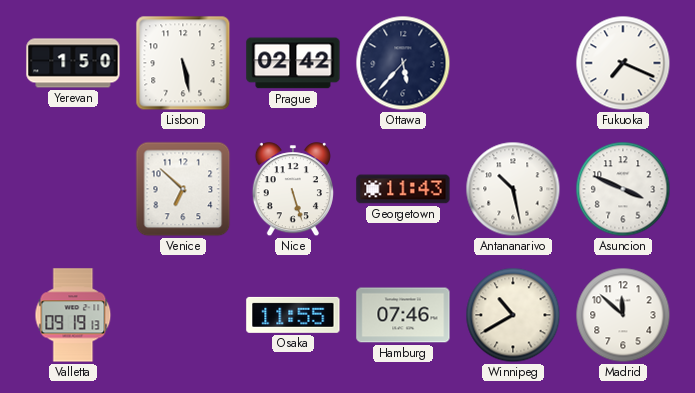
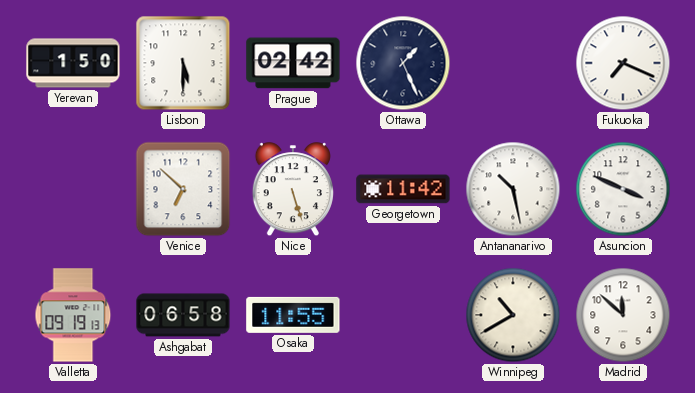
Lisbon: 5:28 -> 5:30
Ottawa: 5:37 -> 1:26
Georgetown: 11:43 -> 11:42
Ashgabat: none -> 06:58
Hamburg: 07:46 -> none
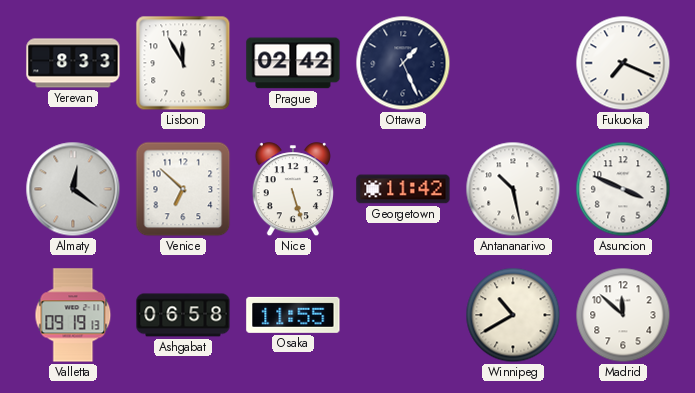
Yerevan: 1:50 -> 8:33
Lisbon: 5:30 -> 11:55
Almaty: none -> 12:21
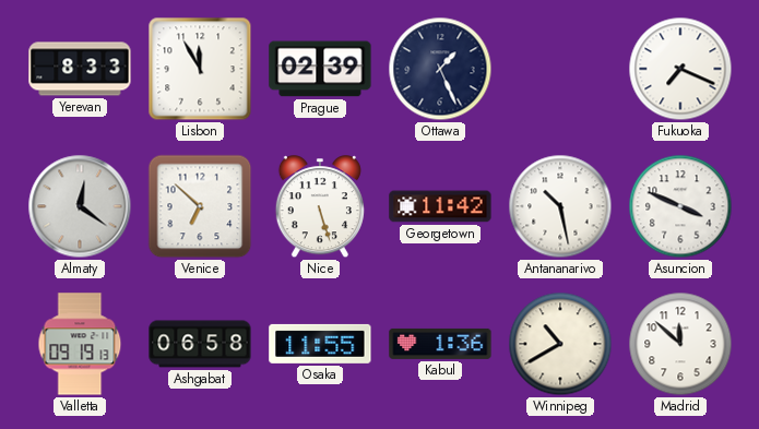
Prague: 02:42 -> 02:39
Kabul: none -> 1:36
